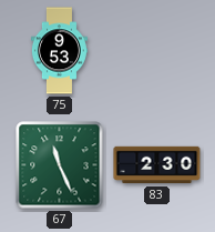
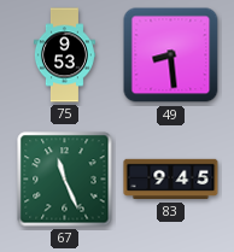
49: none -> 8:29
83: 2:30 -> 9:45
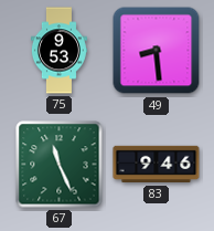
83: 9:45 -> 9:46
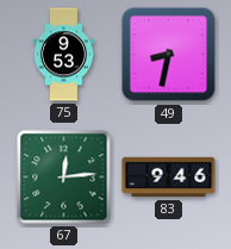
49: 8:29 -> 8:32
67: 11:26 -> 12:14
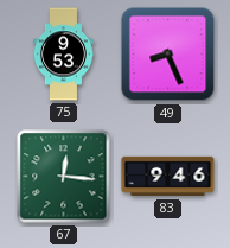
49: 8:32 -> 8:26
67: 12:14 -> 12:16
